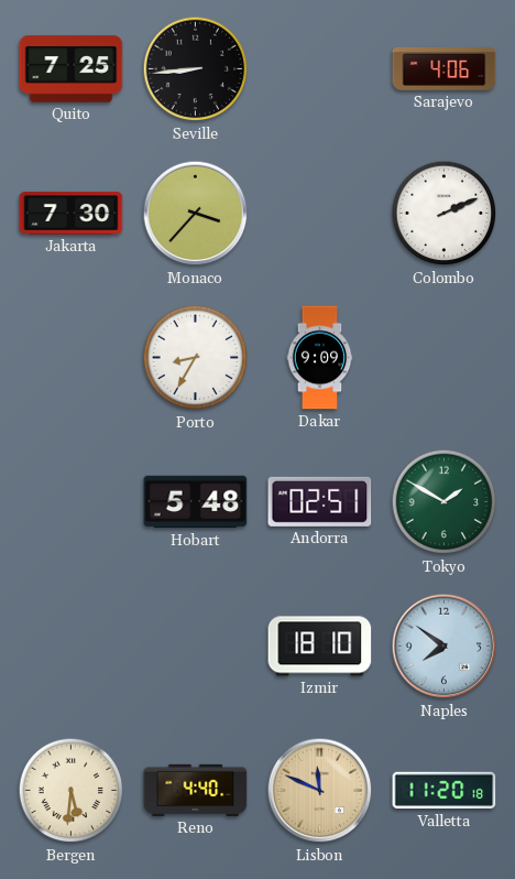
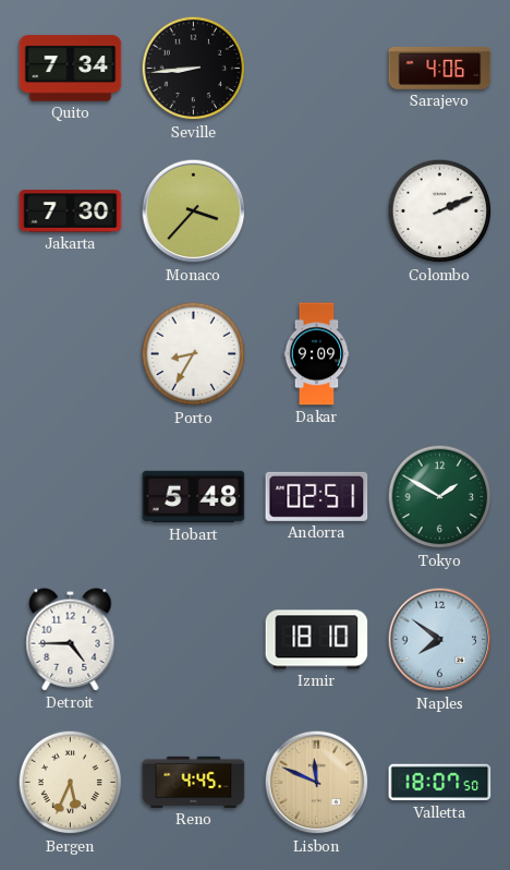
Quito: 7:25 -> 7:34
Detroit: none -> 4:45
Bergen: 5:31 -> 5:34
Reno: 4:40 -> 4:45
Valletta: 11:20 -> 18:07
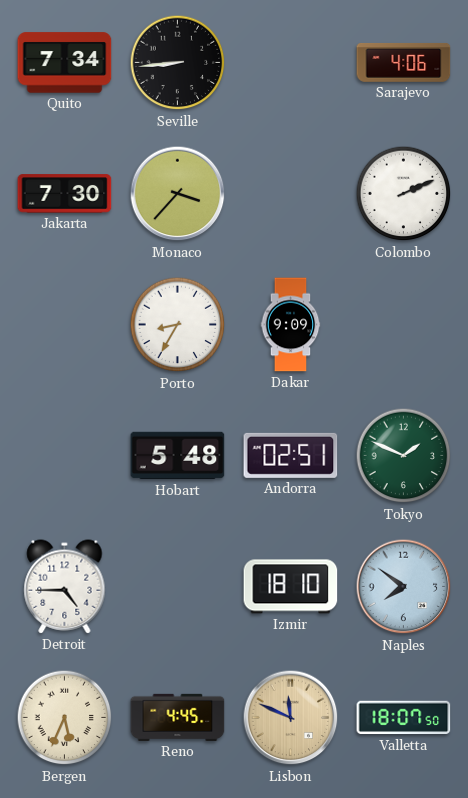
Tokyo: 1:50 -> 1:49
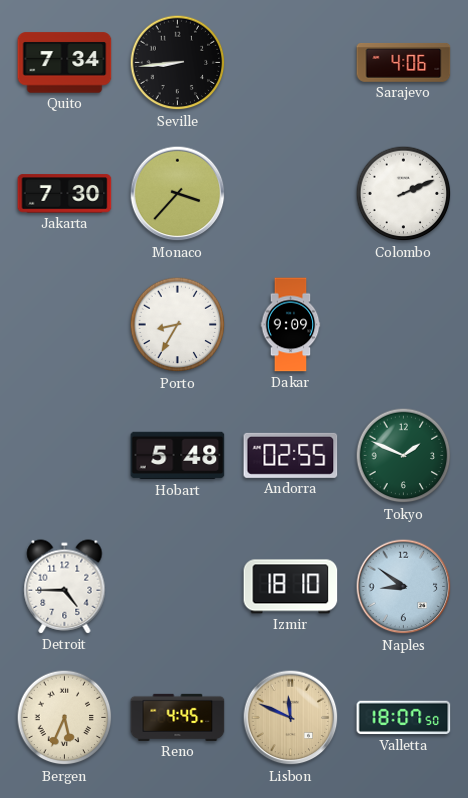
Andorra: 02:51 -> 02:55
Naples: 7:51 -> 8:51
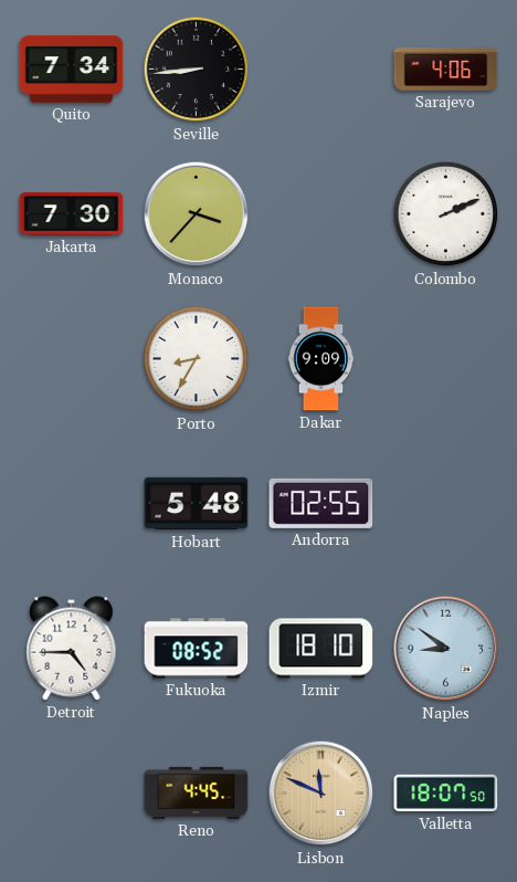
Tokyo: 1:49 -> none
Fukuoka: none -> 08:52
Bergen: 5:34 -> none
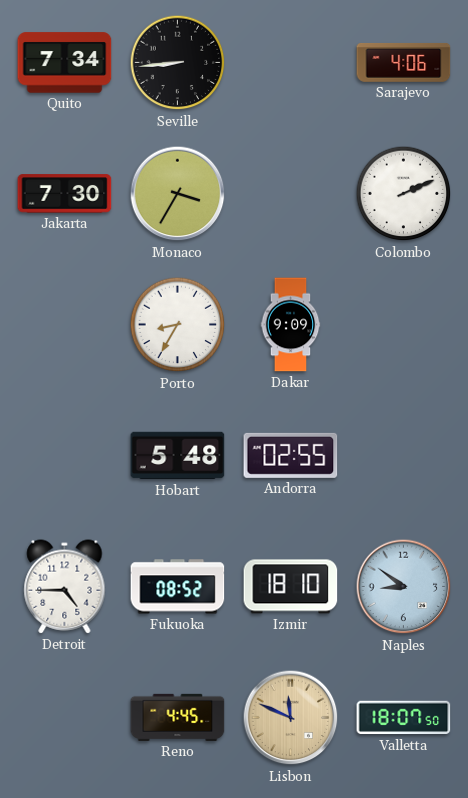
Monaco: 3:37 -> 3:35
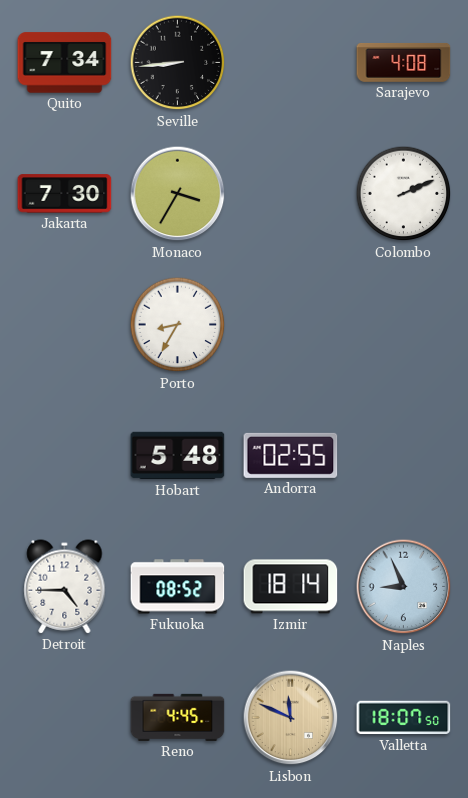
Sarajevo: 4:06 -> 4:08
Dakar: 9:09 -> none
Izmir: 18:10 -> 18:14
Naples: 8:51 -> 8:56
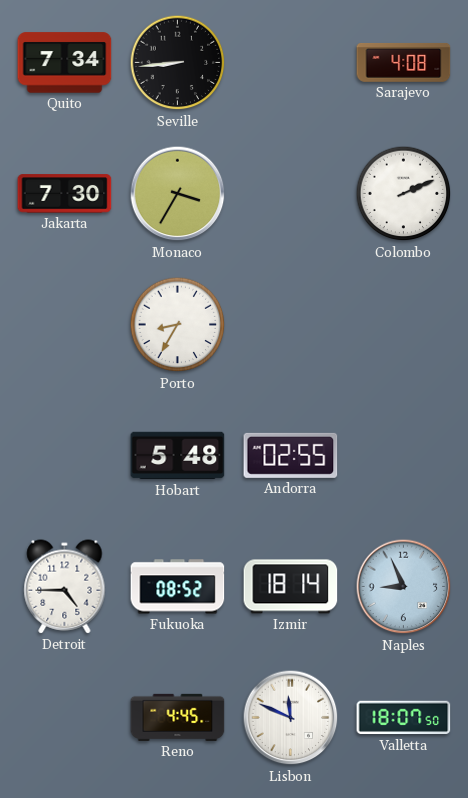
Lisbon dial: champagne -> white
